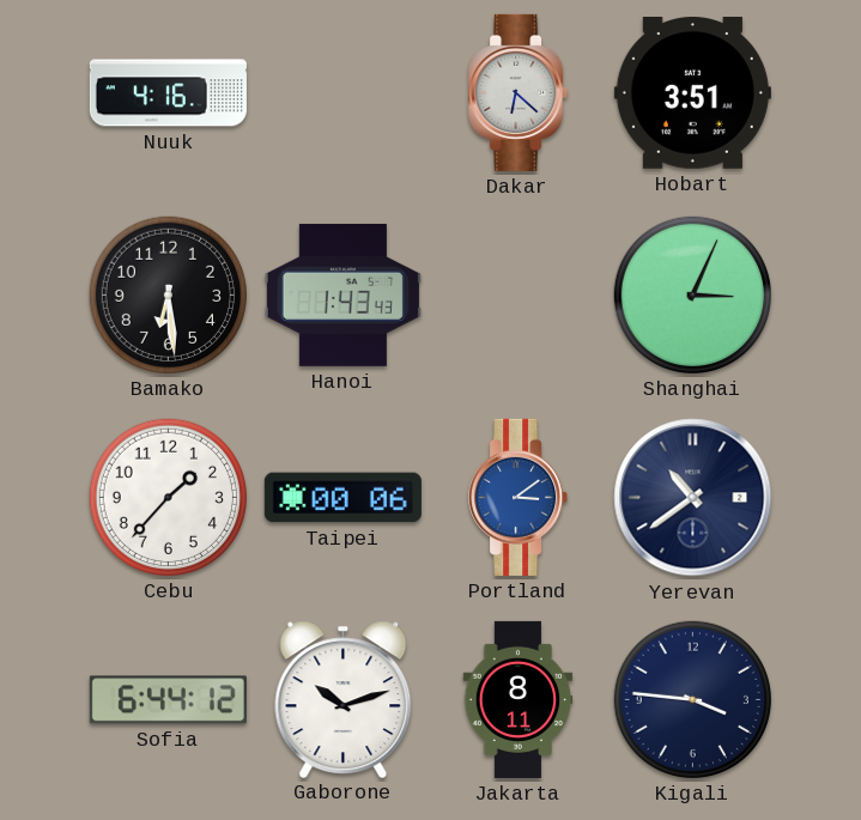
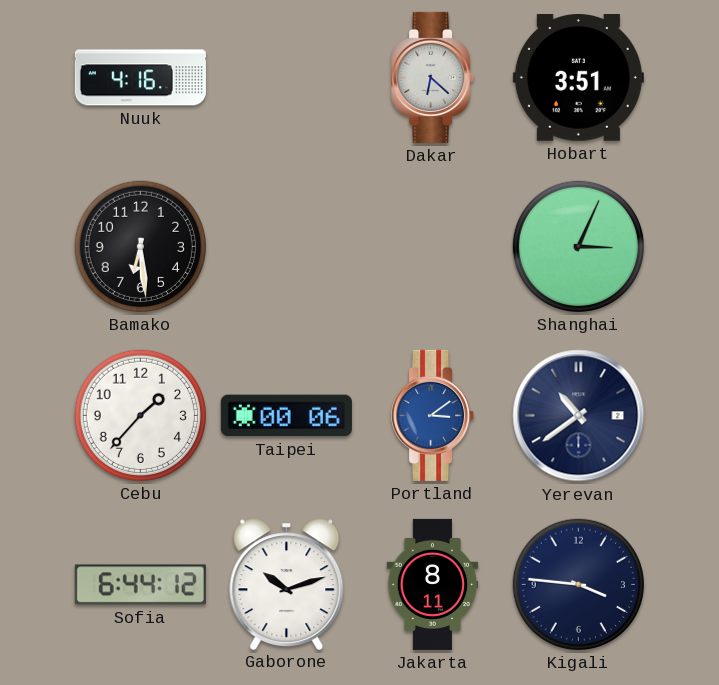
Hanoi: 1:43 -> none
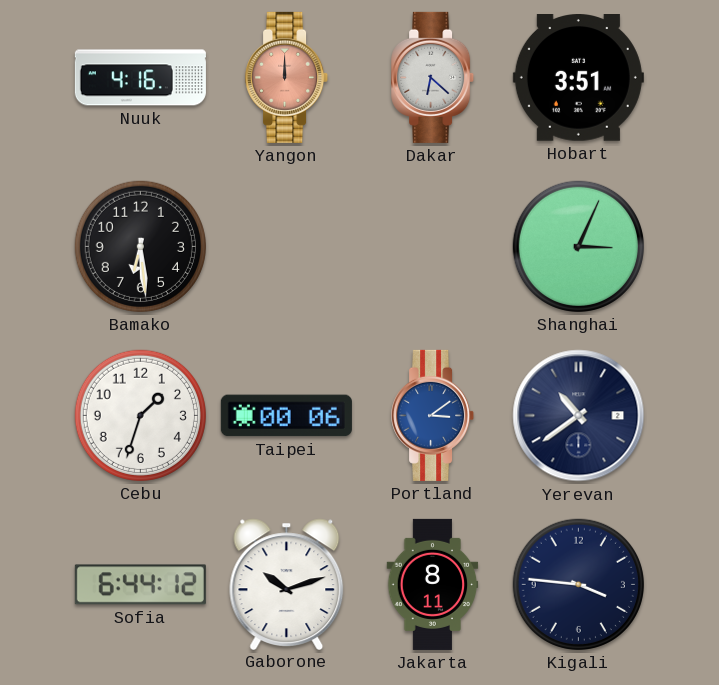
Yangon: none -> 12:00
Cebu: 1:37 -> 1:33
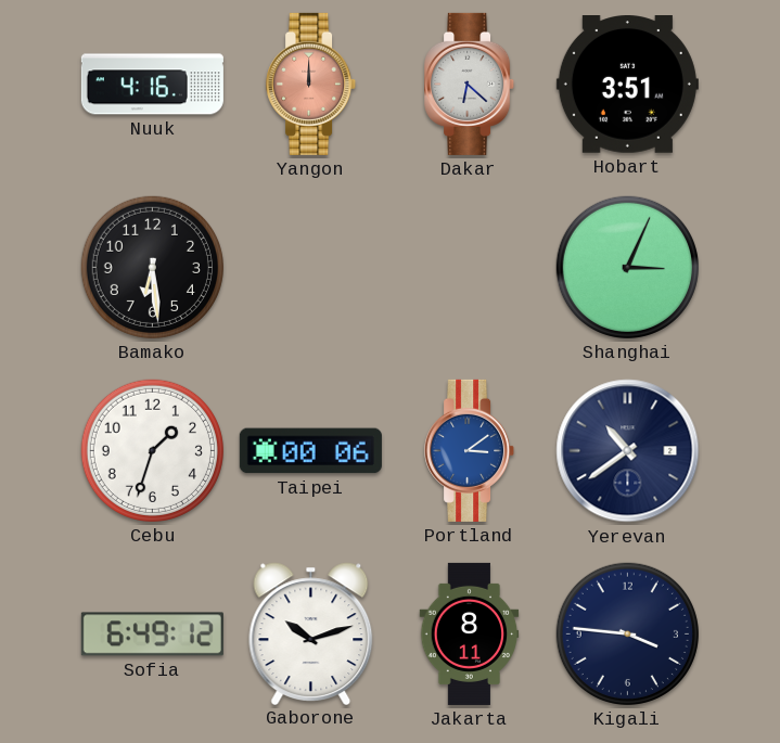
Sofia: 6:44 -> 6:49
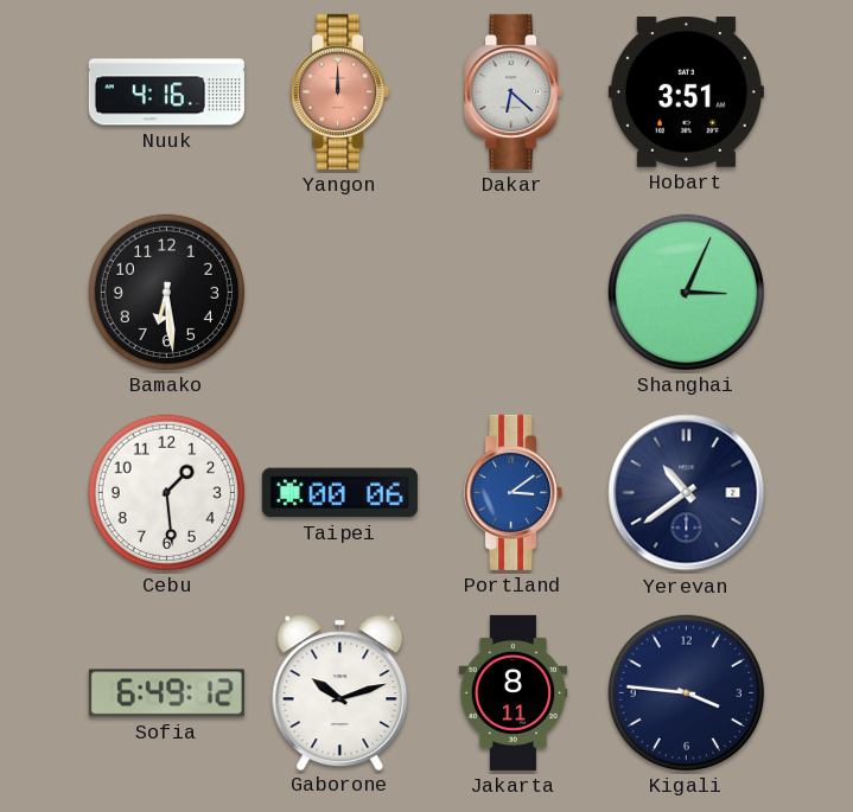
Cebu: 1:33 -> 1:29
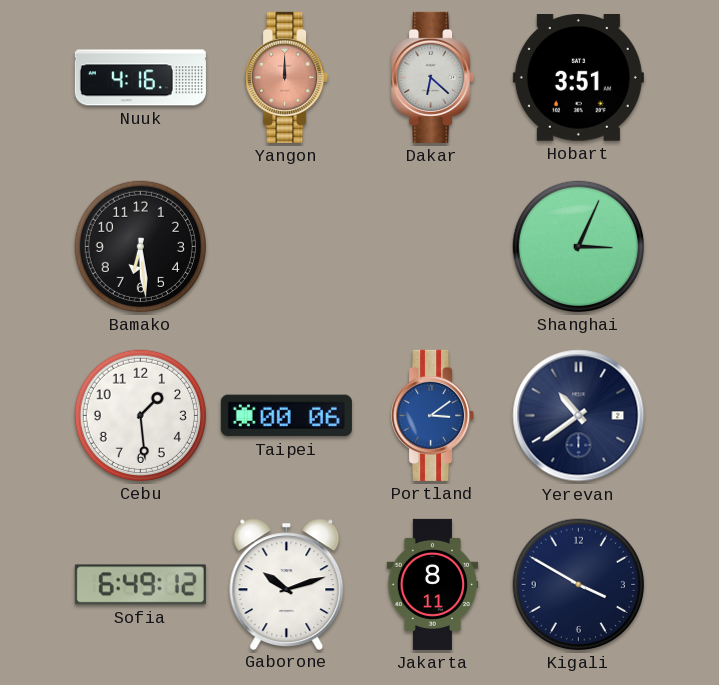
Kigali: 3:46 -> 3:50
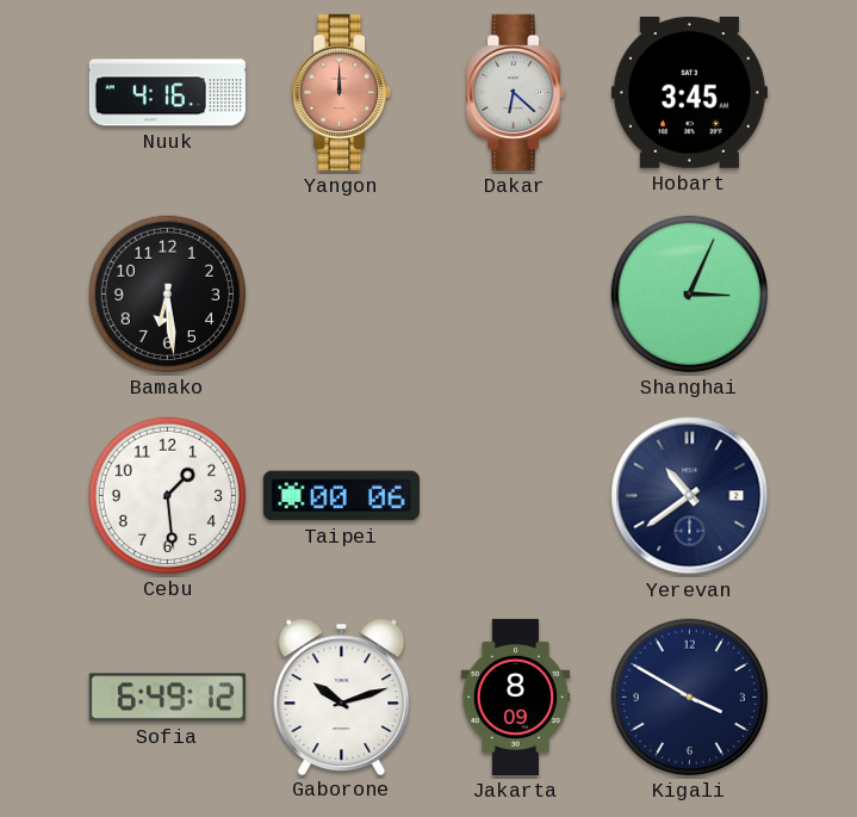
Hobart: 3:51 -> 3:45
Portland: 3:09 -> none
Jakarta: 8:11 -> 8:09
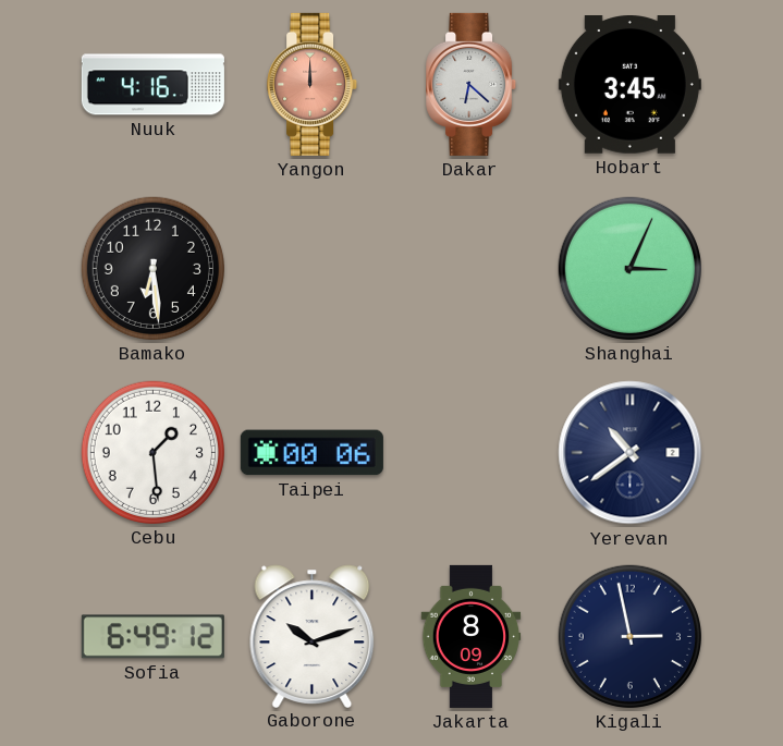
Kigali: 3:50 -> 2:58
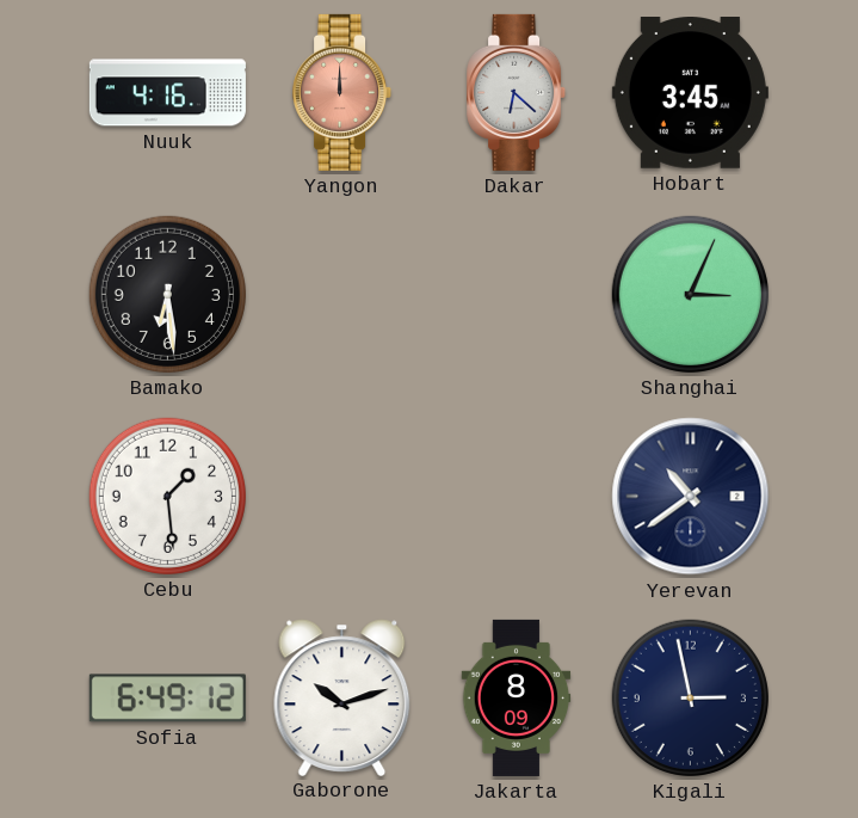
Taipei: 00:06 -> none
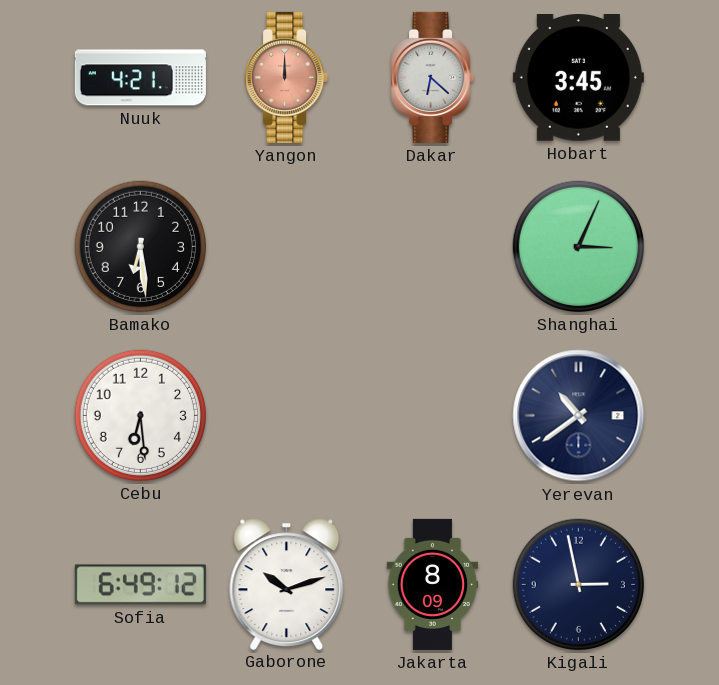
Nuuk: 4:16 -> 4:21
Cebu: 1:29 -> 6:29
